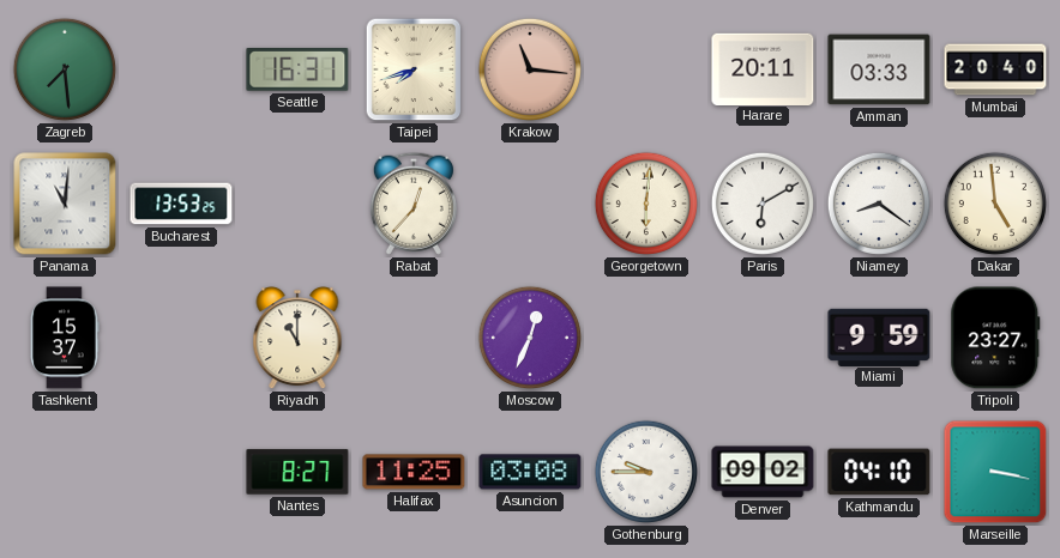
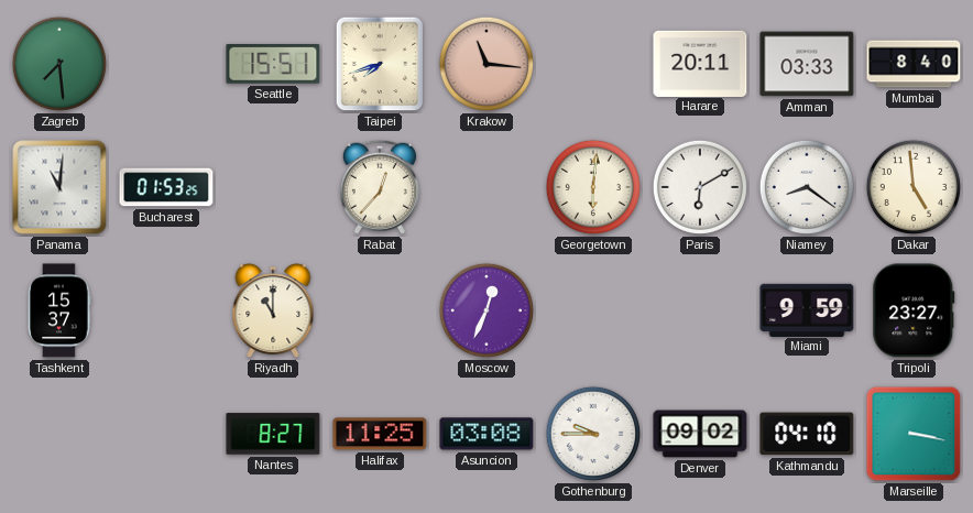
Seattle: 16:31 -> 15:51
Mumbai: 20:40 -> 8:40
Bucharest: 13:53 -> 01:53
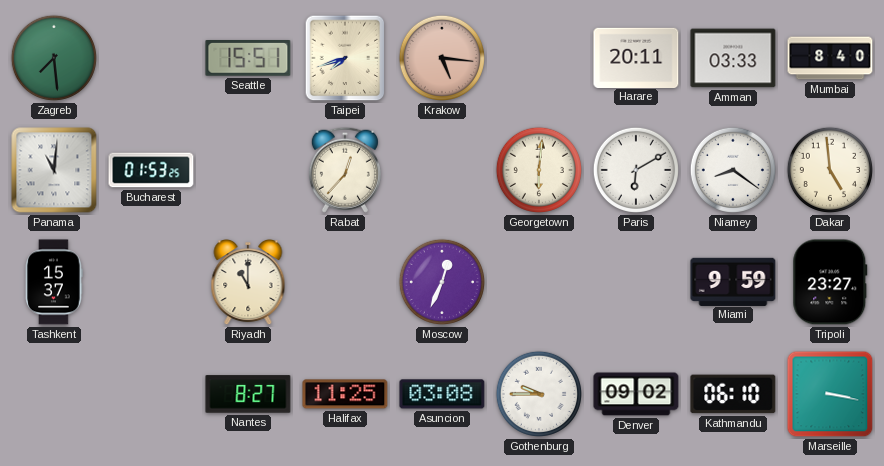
Krakow: 11:16 -> 5:16
Kathmandu: 04:10 -> 06:10
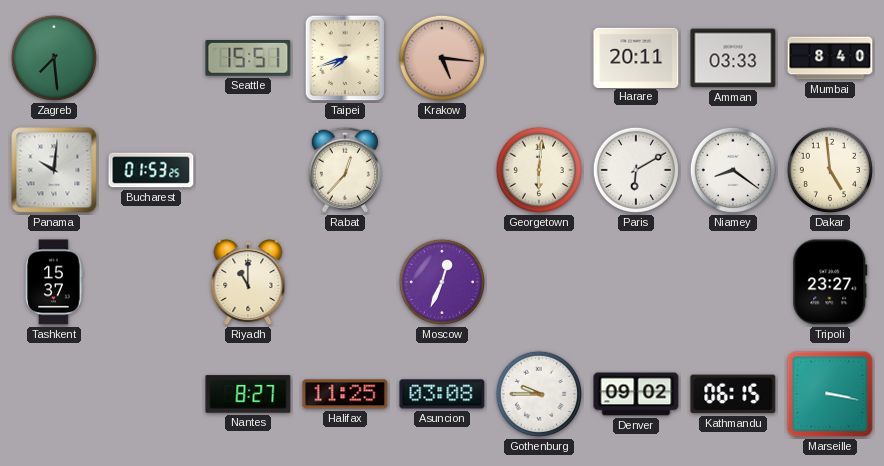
Panama: 11:01 -> 10:01
Miami: 9:59 -> none
Kathmandu: 06:10 -> 06:15
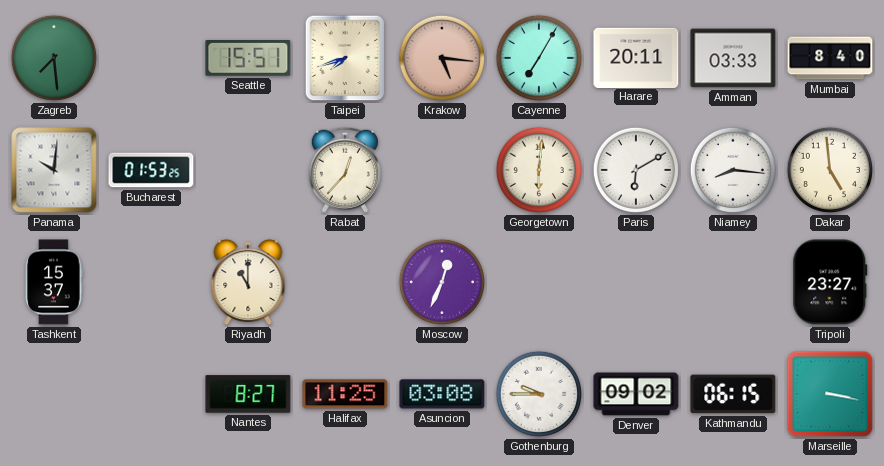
Cayenne: none -> 7:05
Niamey: 8:21 -> 8:16
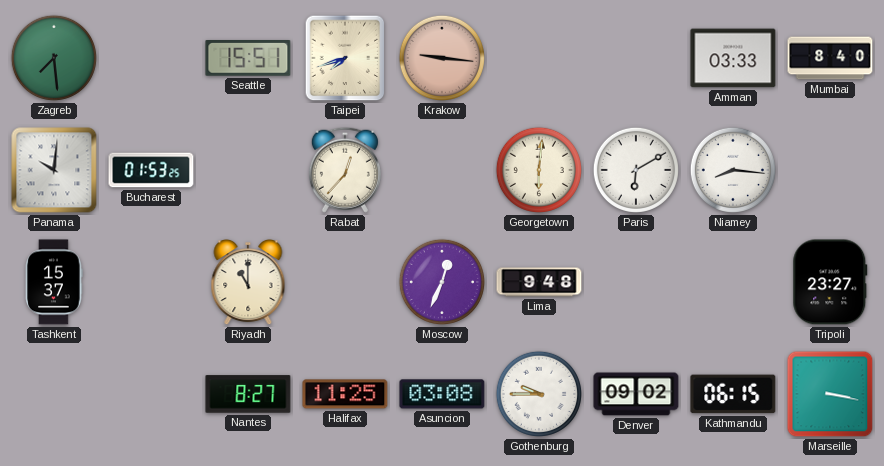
Krakow: 5:16 -> 9:16
Cayenne: 7:05 -> none
Harare: 20:11 -> none
Dakar: 4:59 -> none
Lima: none -> 9:48
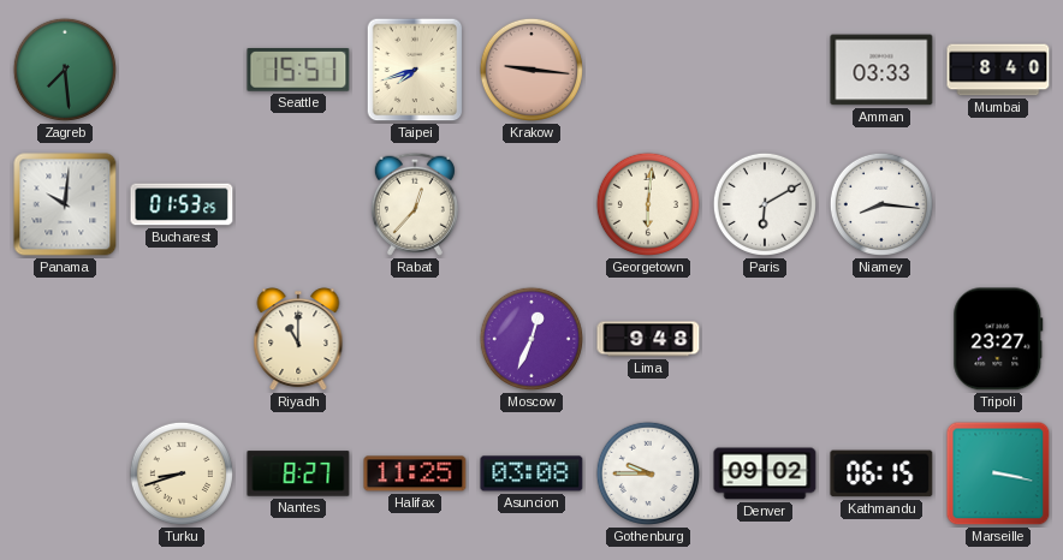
Tashkent: 15:37 -> none
Turku: none -> 8:42
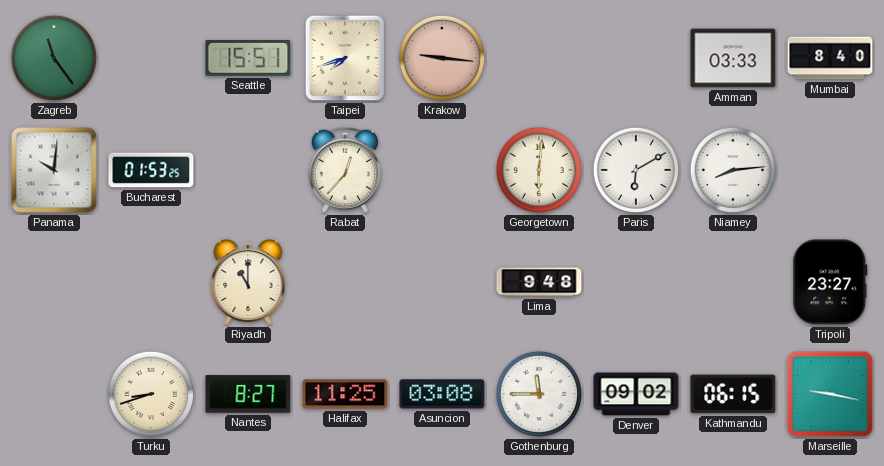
Zagreb: 7:29 -> 11:24
Niamey: 8:16 -> 8:14
Moscow: 12:34 -> none
Gothenburg: 9:45 -> 11:45
Marseille: 3:17 -> 9:17
